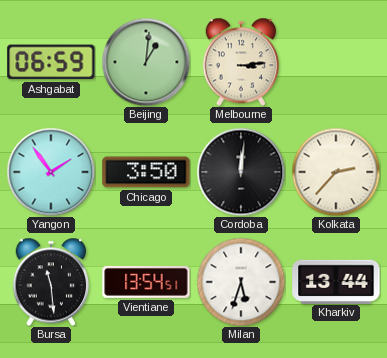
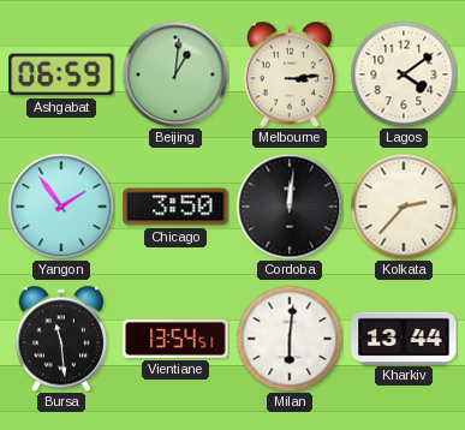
Lagos: none -> 4:09
Milan: 5:33 -> 6:01
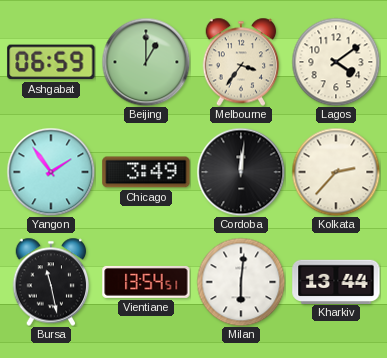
Beijing: 1:01 -> 1:00
Melbourne: 3:14 -> 3:36
Chicago: 3:50 -> 3:49
Bursa: 11:29 -> 11:28
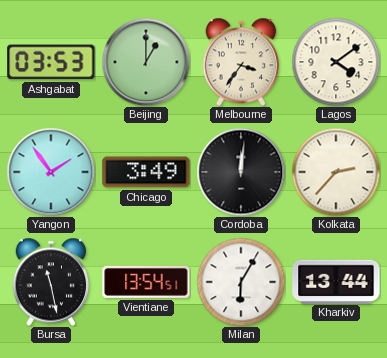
Ashgabat: 06:59 -> 03:53
Milan: 6:01 -> 6:05
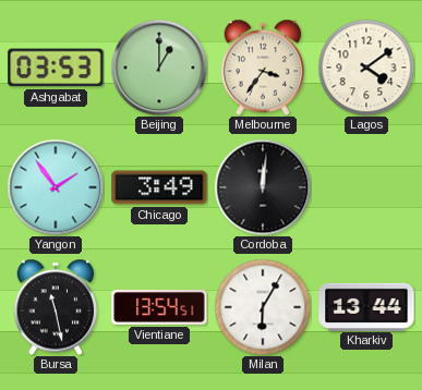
Kolkata: 2:37 -> none
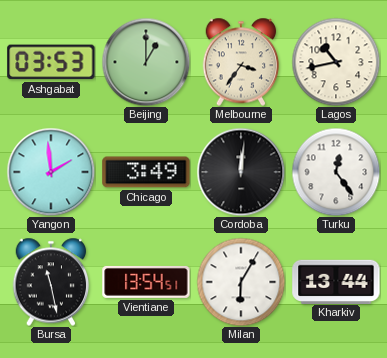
Lagos: 4:09 -> 10:43
Yangon: 1:54 -> 1:59
Turku: none -> 12:24
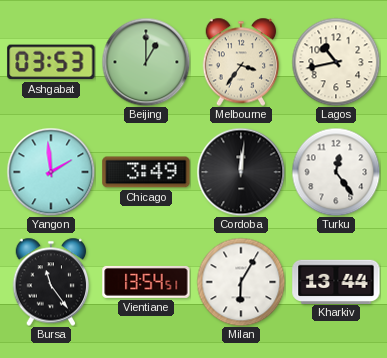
Bursa: 11:28 -> 11:24
